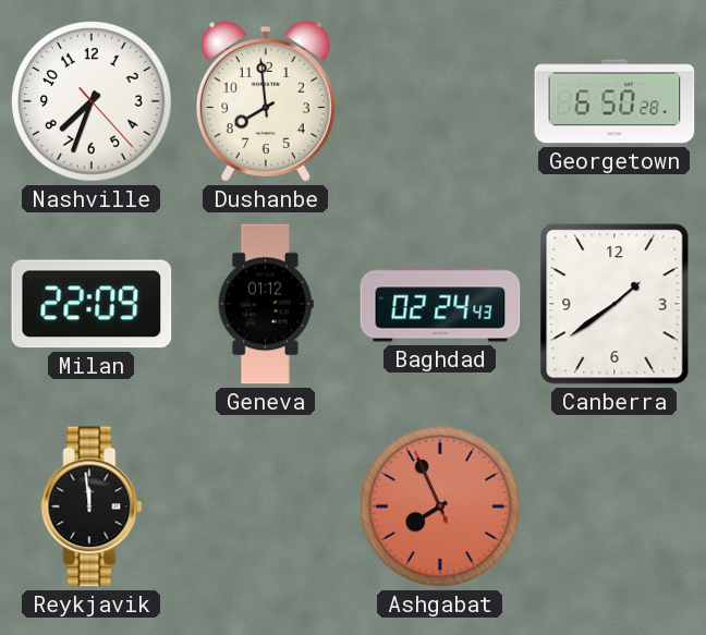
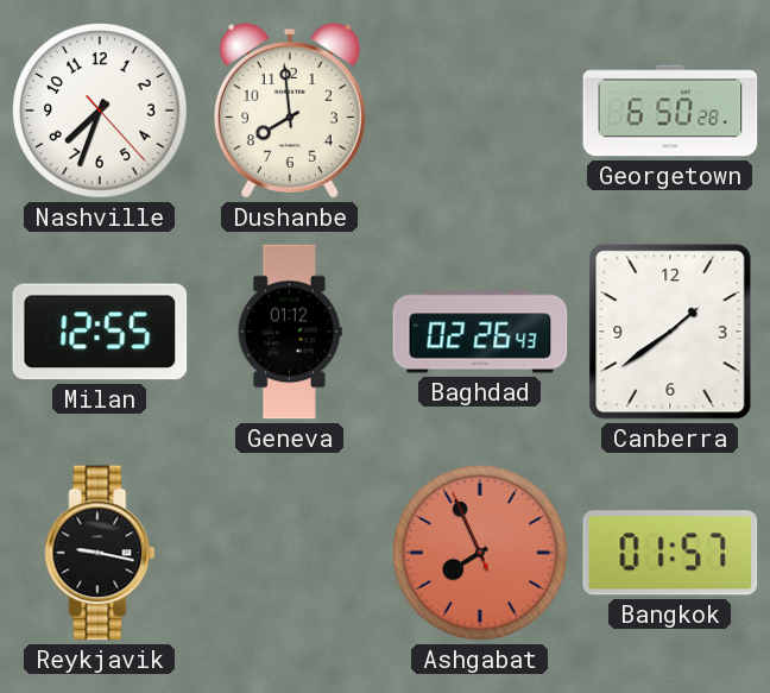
Milan: 22:09 -> 12:55
Baghdad: 02:24 -> 02:26
Reykjavik: 11:59 -> 9:17
Bangkok: none -> 01:57
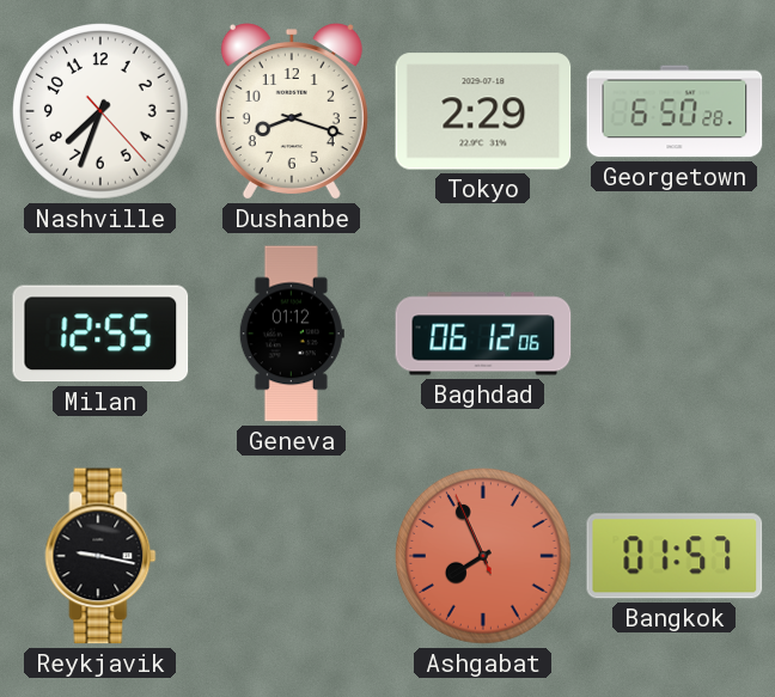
Dushanbe: 7:59 -> 8:18
Tokyo: none -> 2:29
Baghdad: 02:26 -> 06:12
Canberra: 1:39 -> none
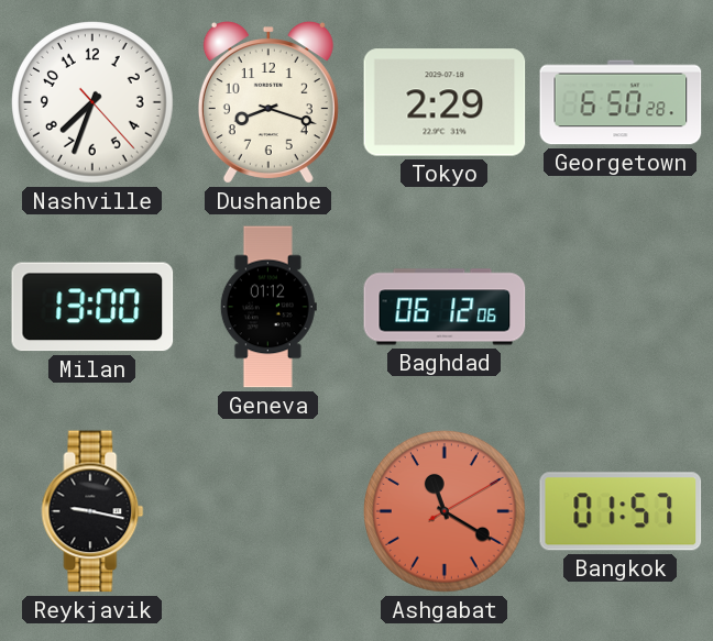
Milan: 12:55 -> 13:00
Ashgabat: 7:55 -> 11:20
